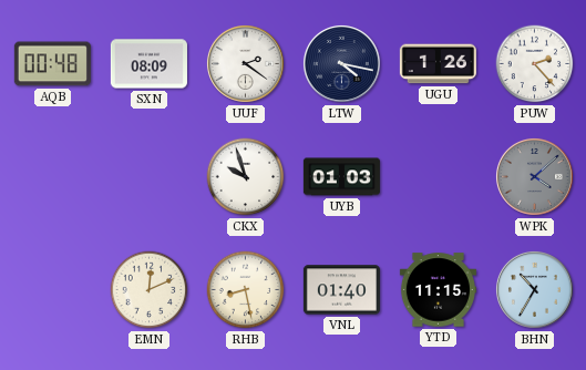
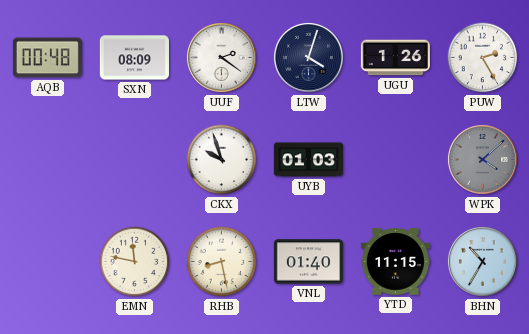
LTW: 4:17 -> 4:03
PUW: 2:23 -> 2:25
EMN: 12:11 -> 11:47
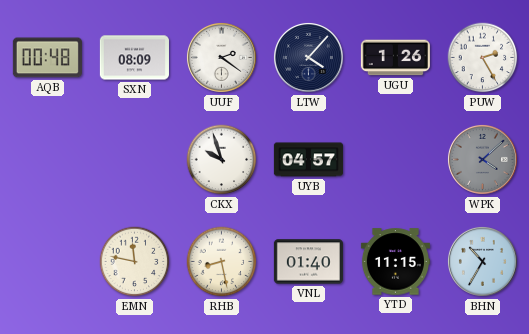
LTW: 4:03 -> 4:07
UYB: 01:03 -> 04:57
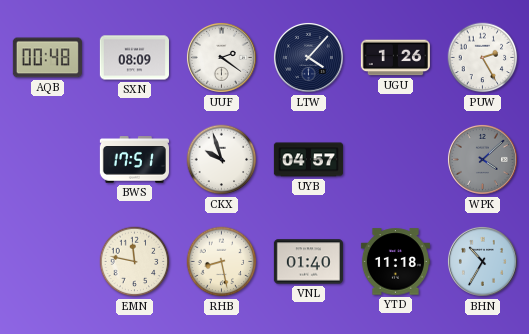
BWS: none -> 17:51
YTD: 11:15 -> 11:18
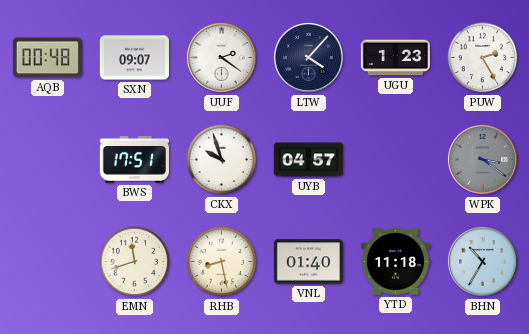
SXN: 08:09 -> 09:07
UGU: 1:26 -> 1:23
WPK: 4:08 -> 3:21
EMN: 11:47 -> 11:42
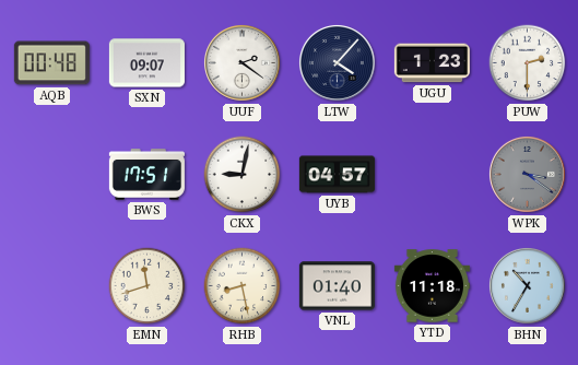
PUW: 2:25 -> 2:30
CKX: 9:57 -> 9:02
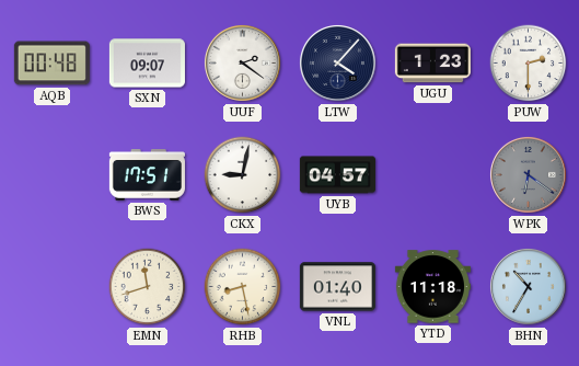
WPK: 3:21 -> 6:21
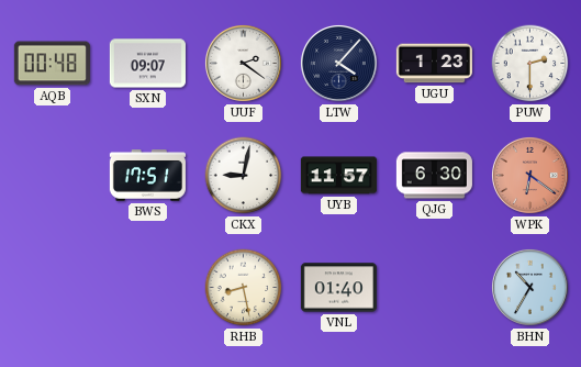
UYB: 04:57 -> 11:57
QJG: none -> 6:30
WPK dial: grey -> salmon
EMN: 11:42 -> none
YTD: 11:18 -> none
